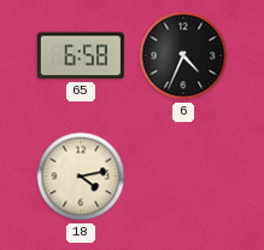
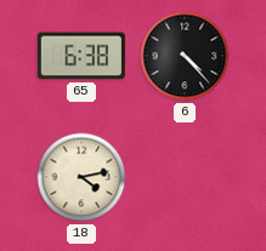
65: 6:58 -> 6:38
6: 4:34 -> 4:23
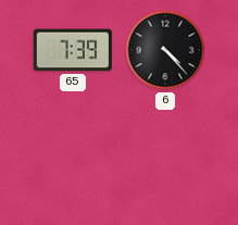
65: 6:38 -> 7:39
18: 4:13 -> none
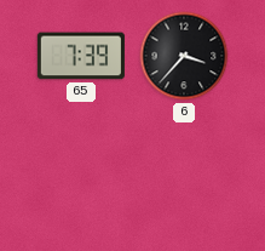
6: 4:23 -> 3:37
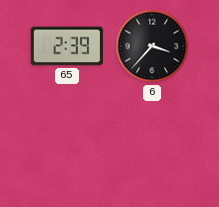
65: 7:39 -> 2:39
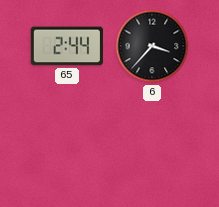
65: 2:39 -> 2:44
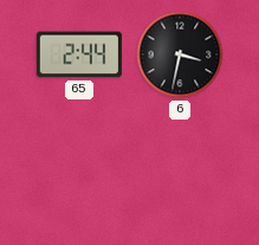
6: 3:37 -> 3:32
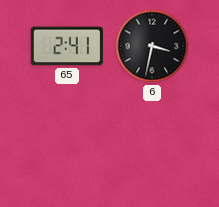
65: 2:44 -> 2:41
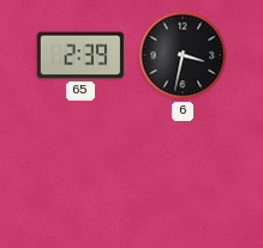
65: 2:41 -> 2:39
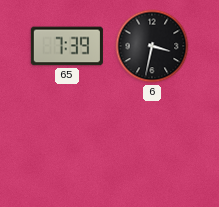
65: 2:39 -> 7:39
